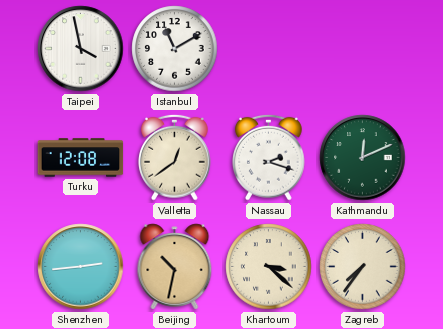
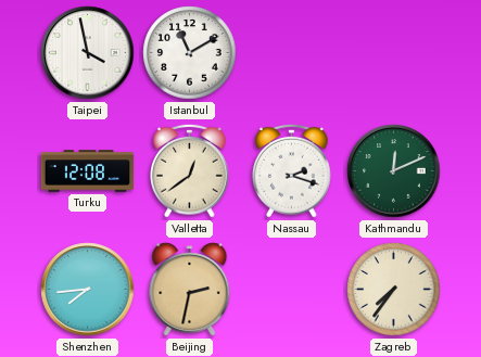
Shenzhen: 2:44 -> 7:44
Beijing: 10:32 -> 2:32
Khartoum: 3:22 -> none
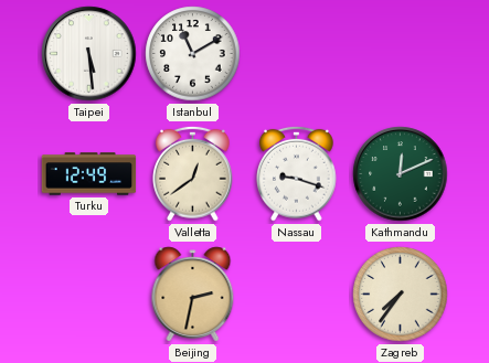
Taipei: 3:58 -> 5:29
Turku: 12:08 -> 12:49
Nassau: 2:18 -> 9:18
Shenzhen: 7:44 -> none
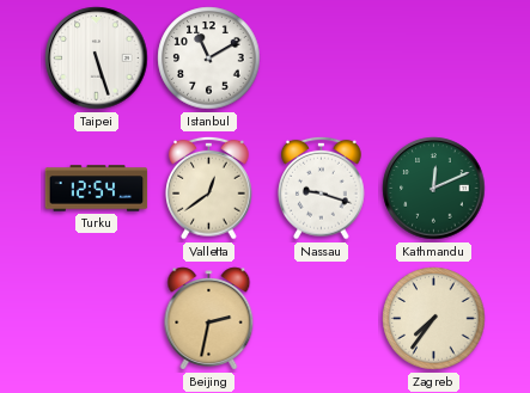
Taipei: 5:29 -> 5:27
Turku: 12:49 -> 12:54
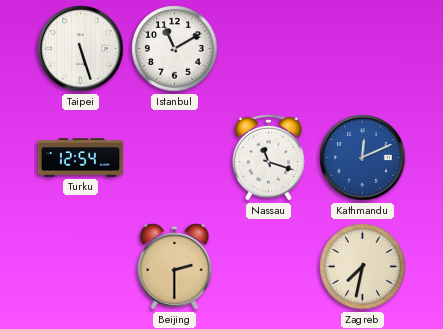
Valletta: 12:39 -> none
Nassau: 9:18 -> 11:18
Kathmandu dial: green -> blue
Beijing: 2:32 -> 2:30
Zagreb: 7:36 -> 7:32
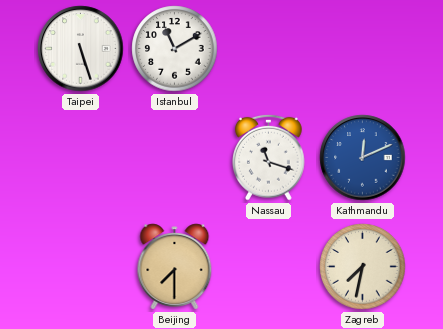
Turku: 12:54 -> none
Beijing: 2:30 -> 7:30
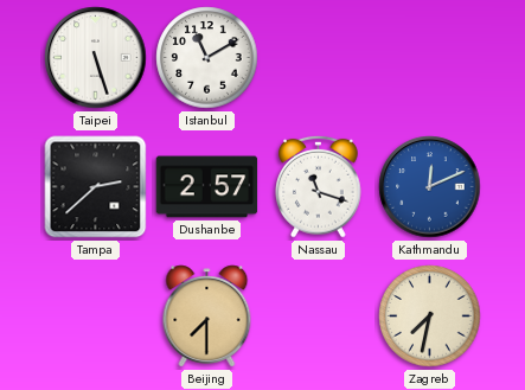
Tampa: none -> 2:38
Dushanbe: none -> 2:57
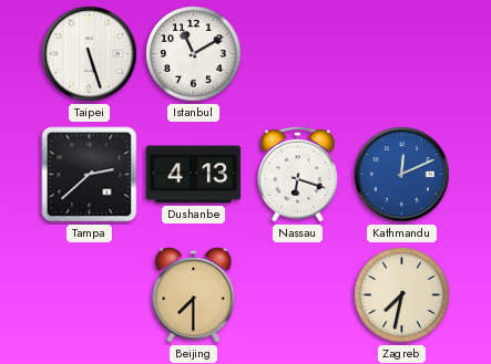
Dushanbe: 2:57 -> 4:13
Nassau: 11:18 -> 6:18
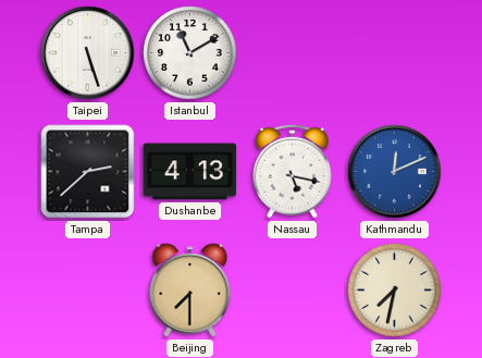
Nassau: 6:18 -> 5:17
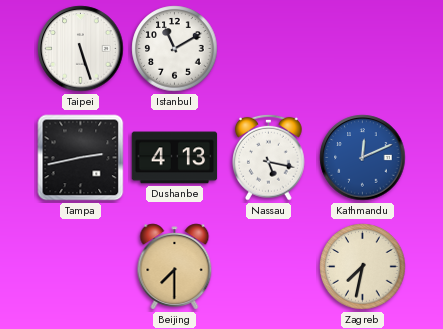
Tampa: 2:38 -> 2:43
